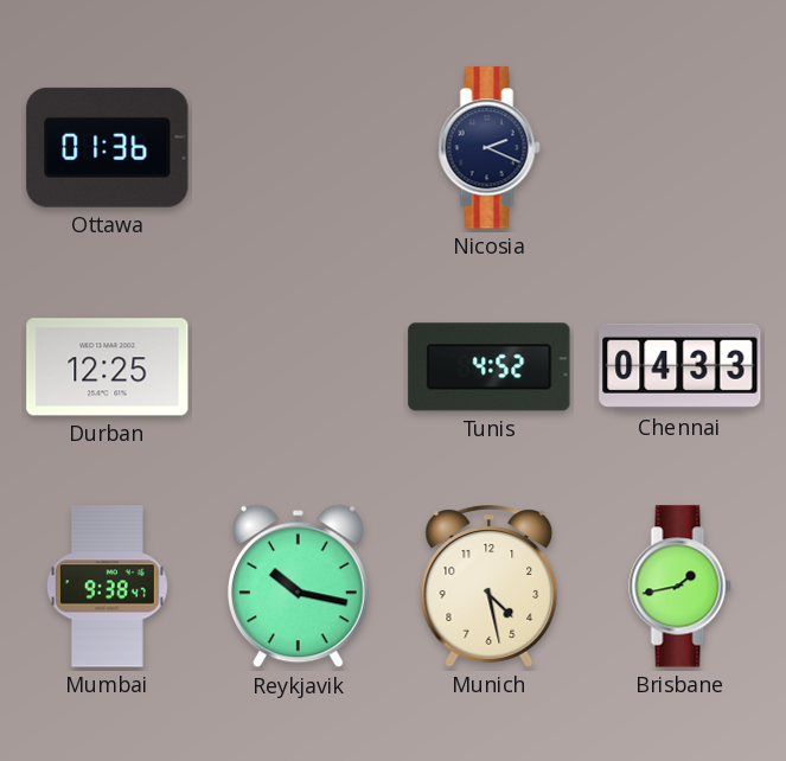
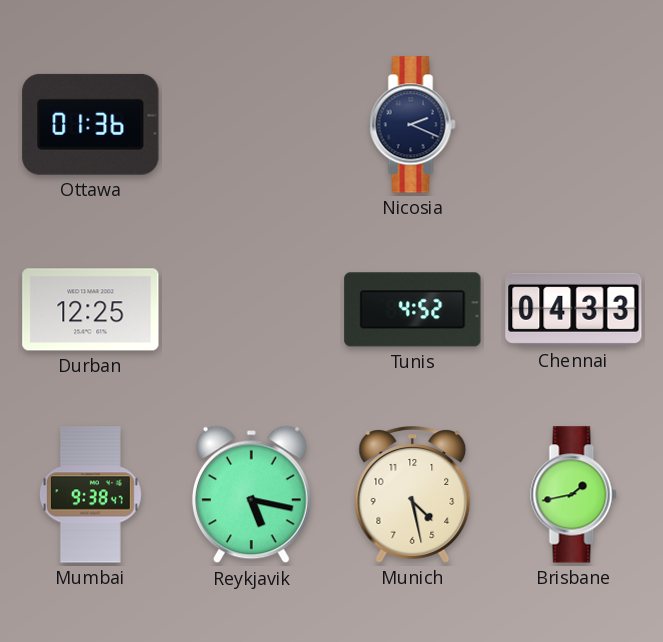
Reykjavik: 10:17 -> 5:17
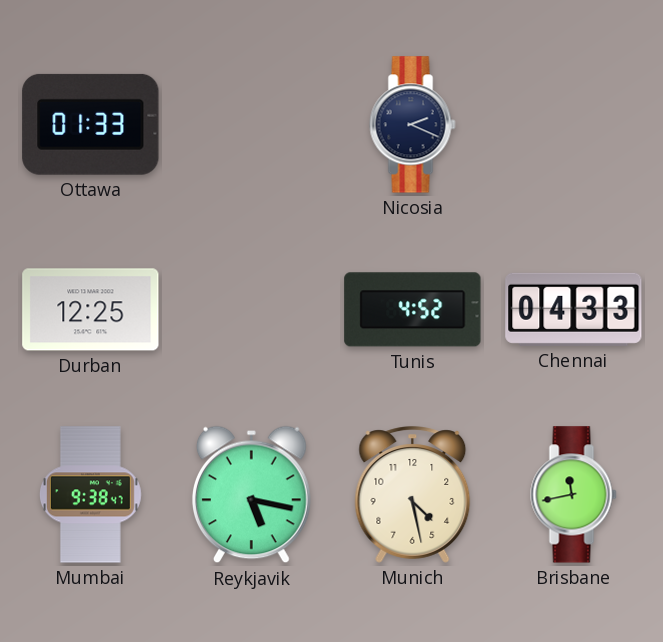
Ottawa: 01:36 -> 01:33
Brisbane: 1:43 -> 11:43
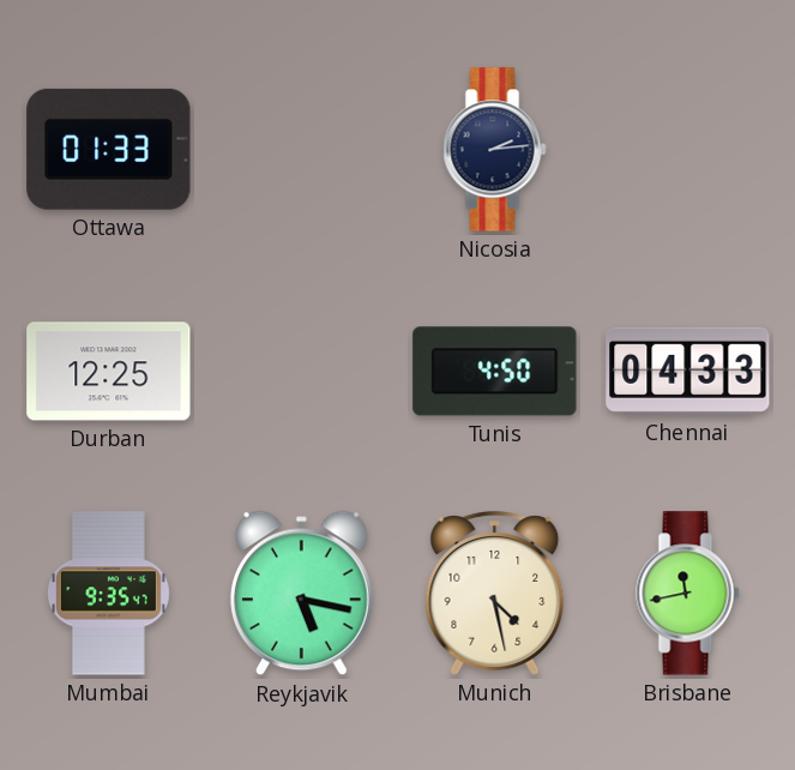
Nicosia: 2:19 -> 2:14
Tunis: 4:52 -> 4:50
Mumbai: 9:38 -> 9:35
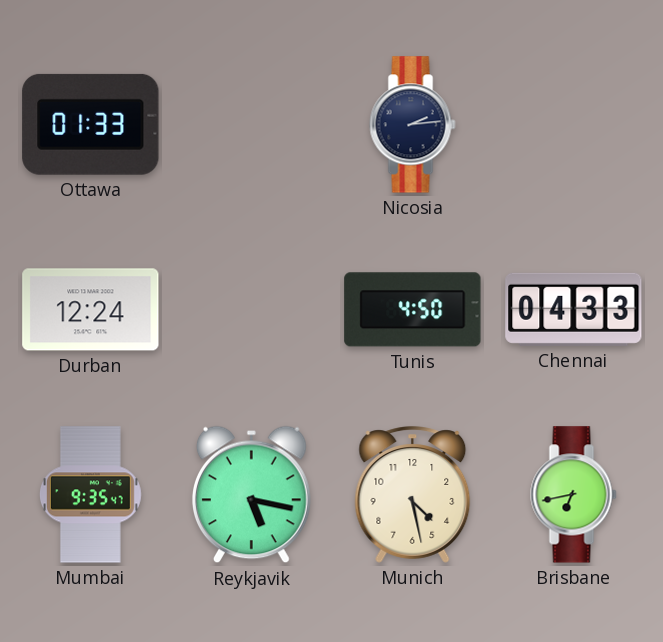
Durban: 12:25 -> 12:24
Brisbane: 11:43 -> 6:43
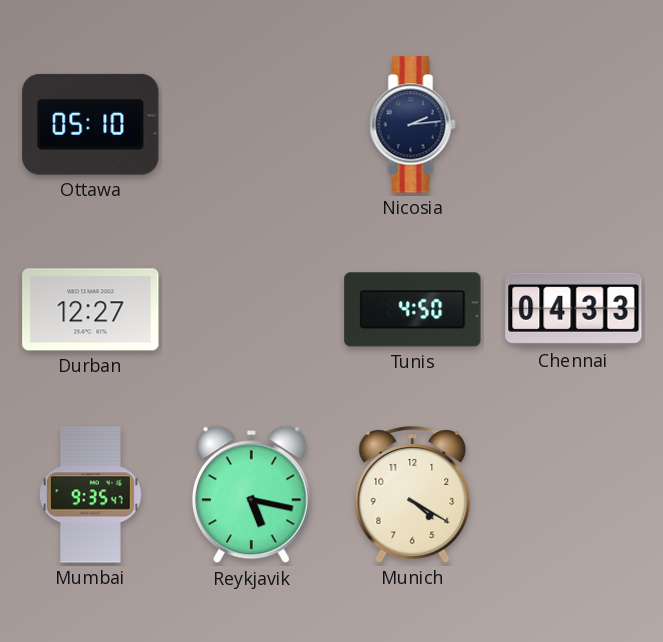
Ottawa: 01:33 -> 05:10
Durban: 12:24 -> 12:27
Munich: 4:28 -> 4:20
Brisbane: 6:43 -> none
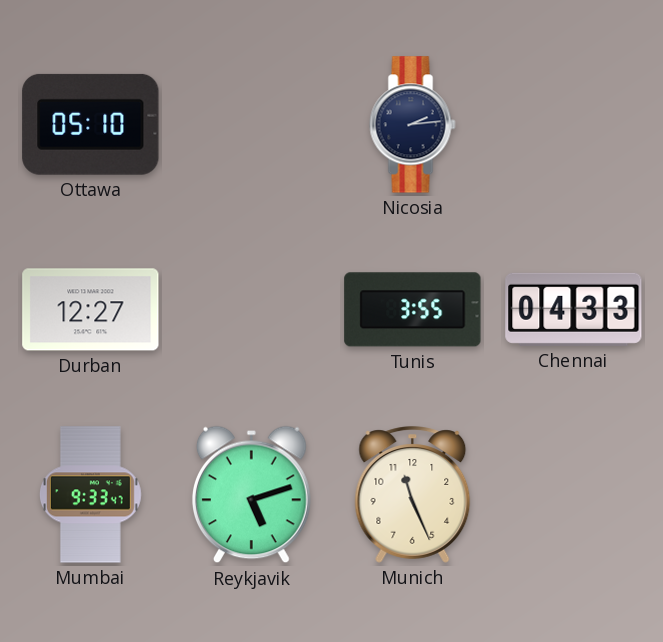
Tunis: 4:50 -> 3:55
Mumbai: 9:35 -> 9:33
Reykjavik: 5:17 -> 5:12
Munich: 4:20 -> 11:26
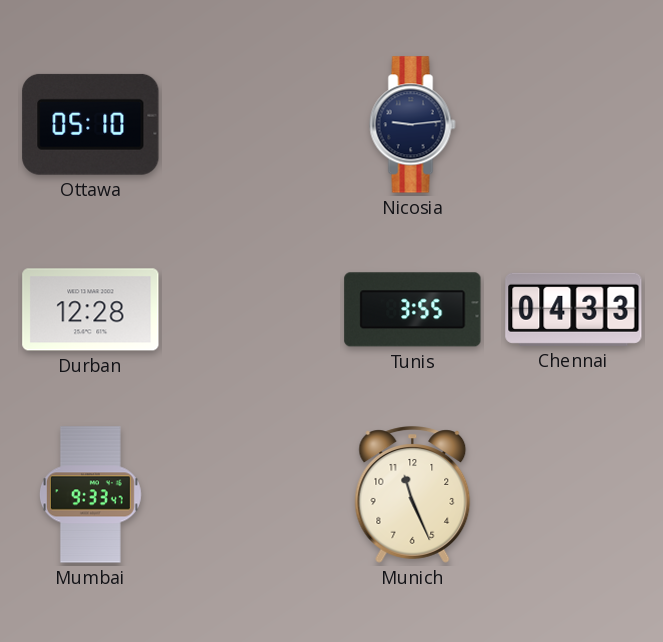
Nicosia: 2:14 -> 9:14
Durban: 12:27 -> 12:28
Reykjavik: 5:12 -> none
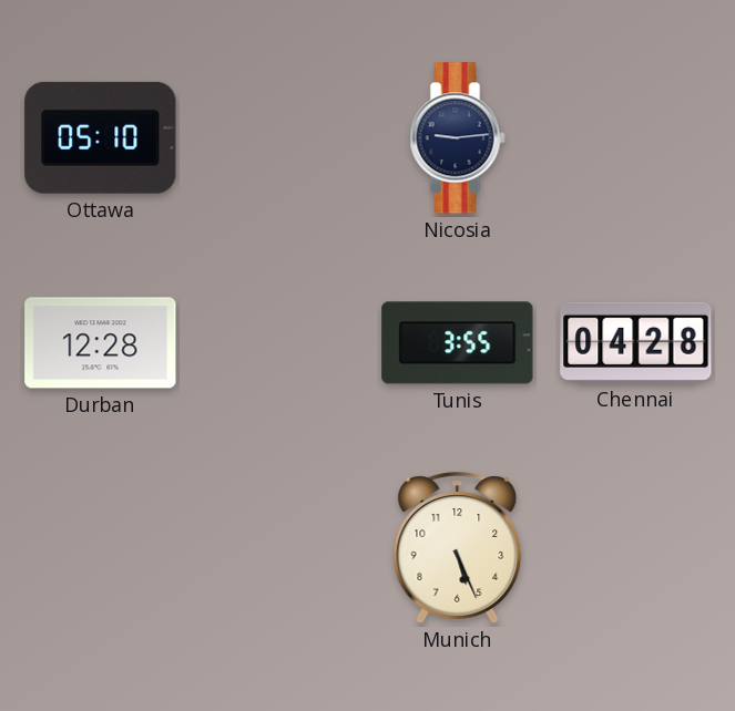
Chennai: 04:33 -> 04:28
Mumbai: 9:33 -> none
Munich: 11:26 -> 5:26
